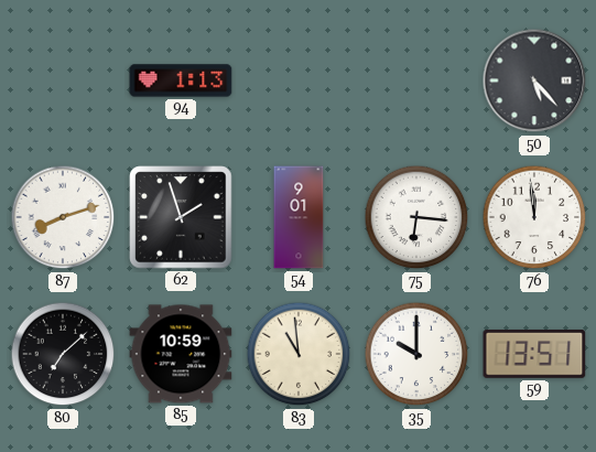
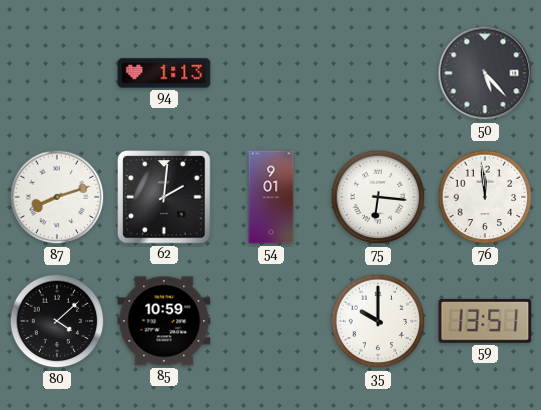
62: 1:57 -> 2:01
80: 7:08 -> 4:08
83: 10:59 -> none
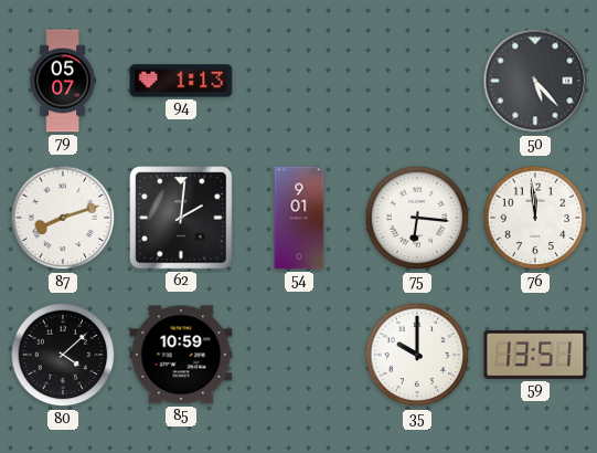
79: none -> 05:07
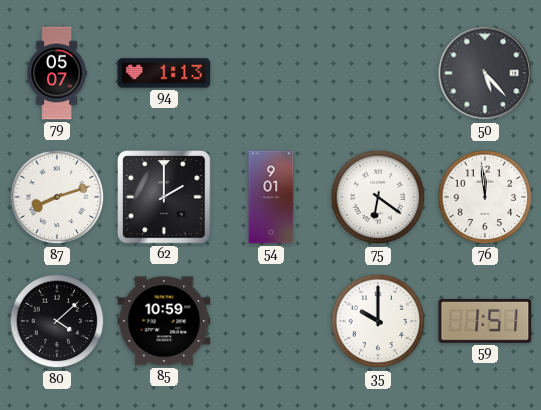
62: 2:01 -> 2:00
75: 6:16 -> 6:21
59: 13:51 -> 1:51
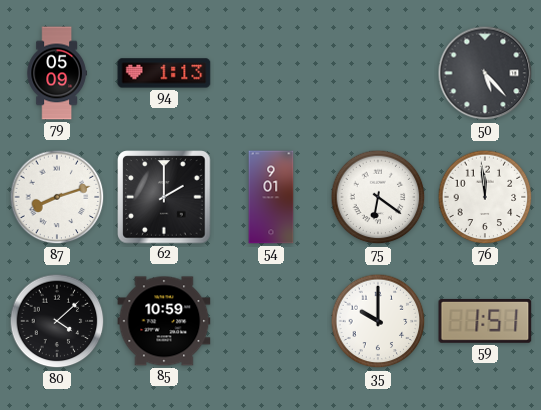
79: 05:07 -> 05:09
